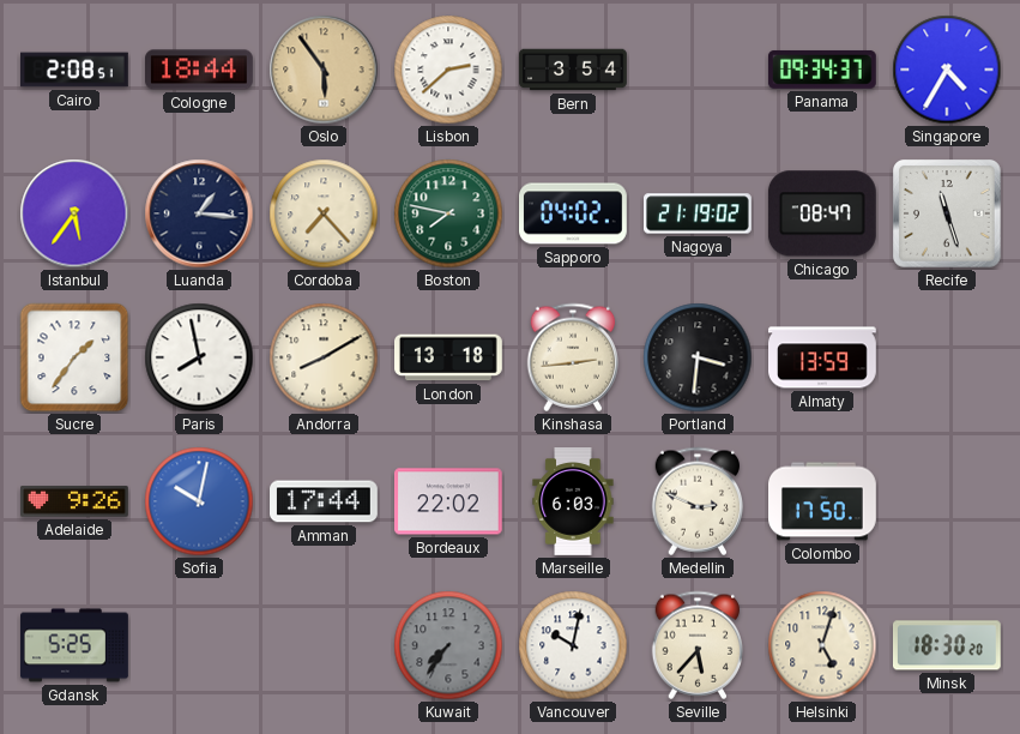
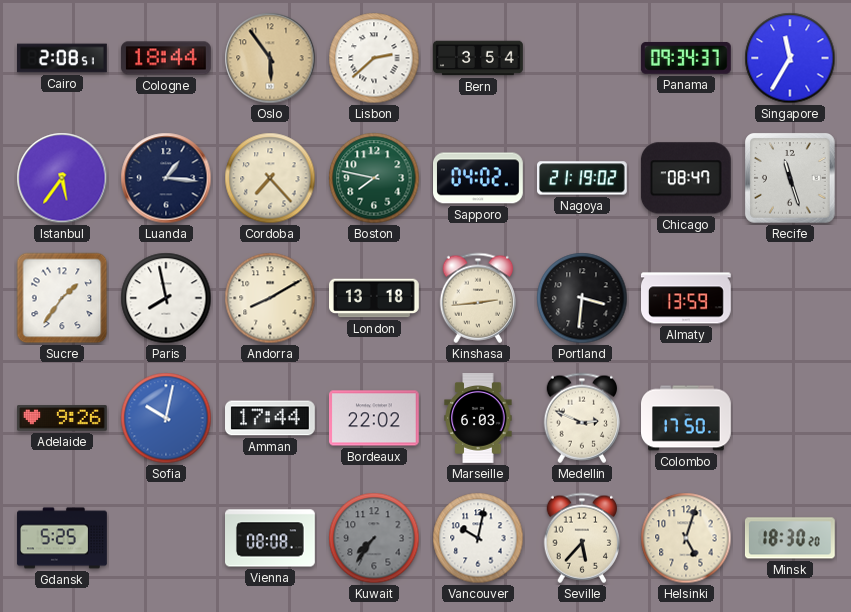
Singapore: 4:35 -> 11:35
Vienna: none -> 08:08
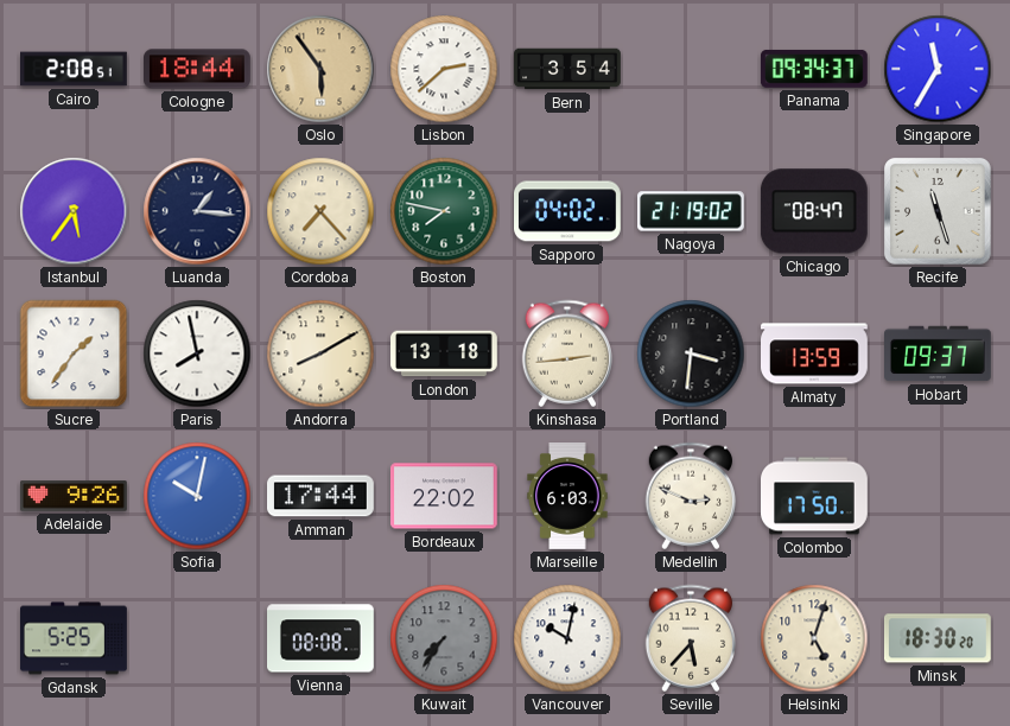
Hobart: none -> 09:37
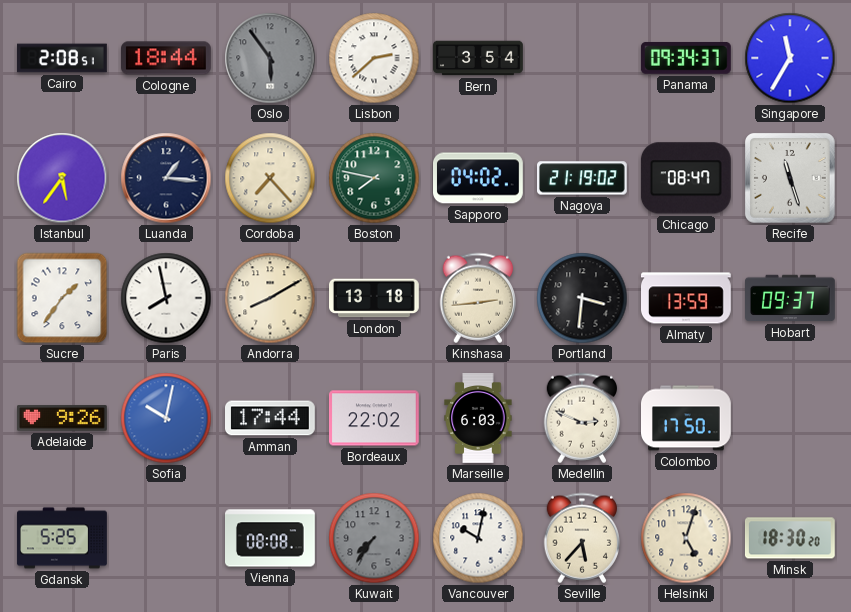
Oslo dial: champagne -> grey
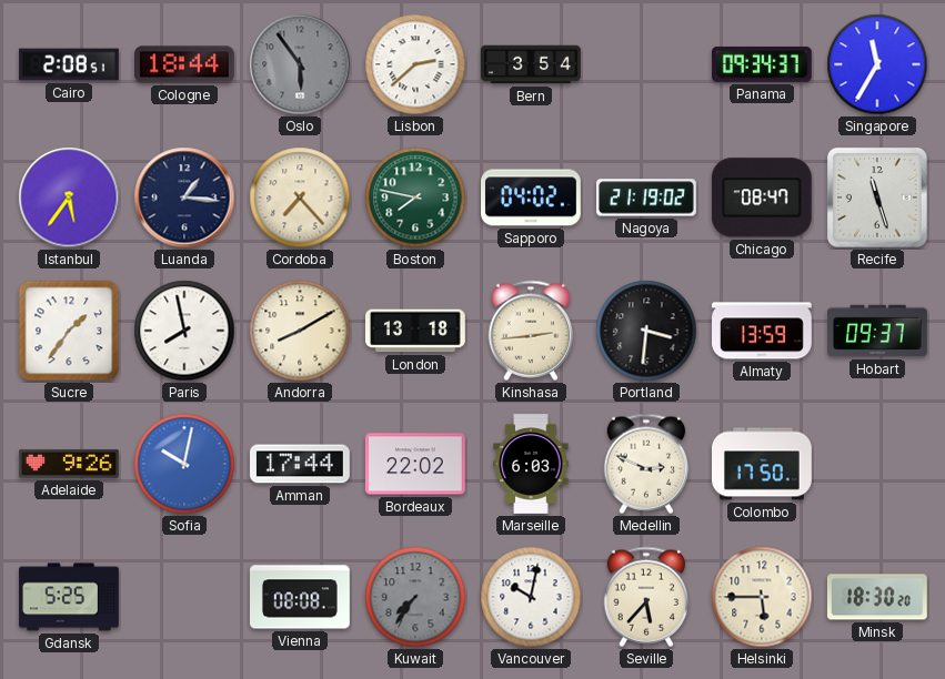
Helsinki: 5:03 -> 5:45
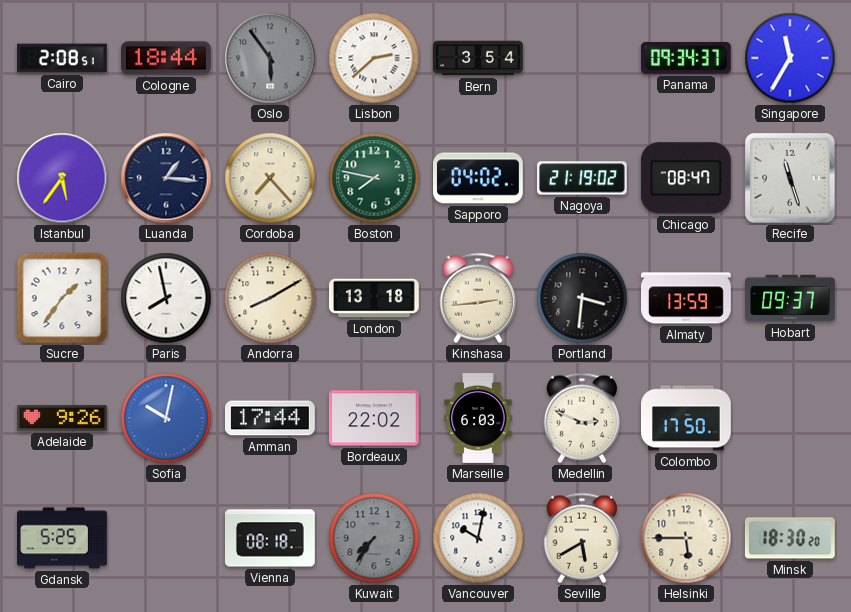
Vienna: 08:08 -> 08:18
Seville: 5:37 -> 5:40
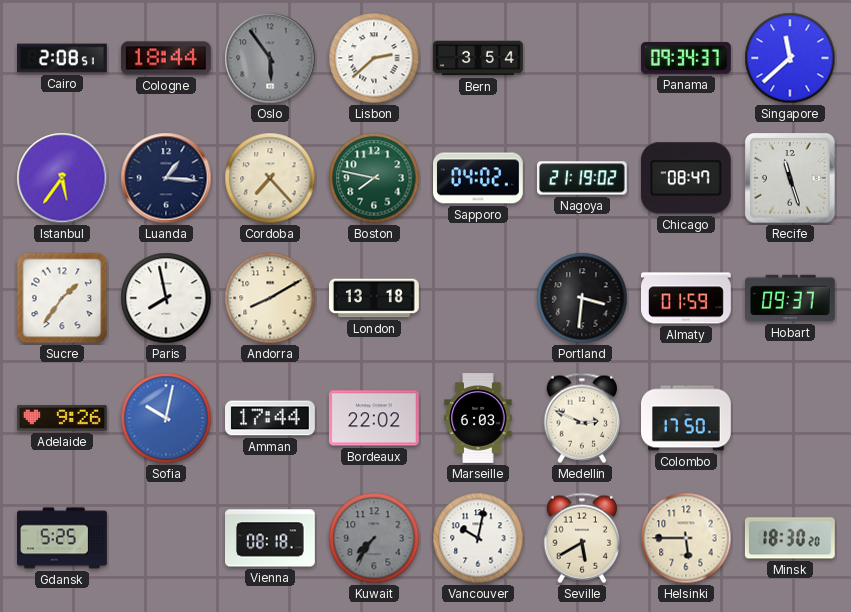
Singapore: 11:35 -> 11:38
Kinshasa: 2:44 -> none
Almaty: 13:59 -> 01:59
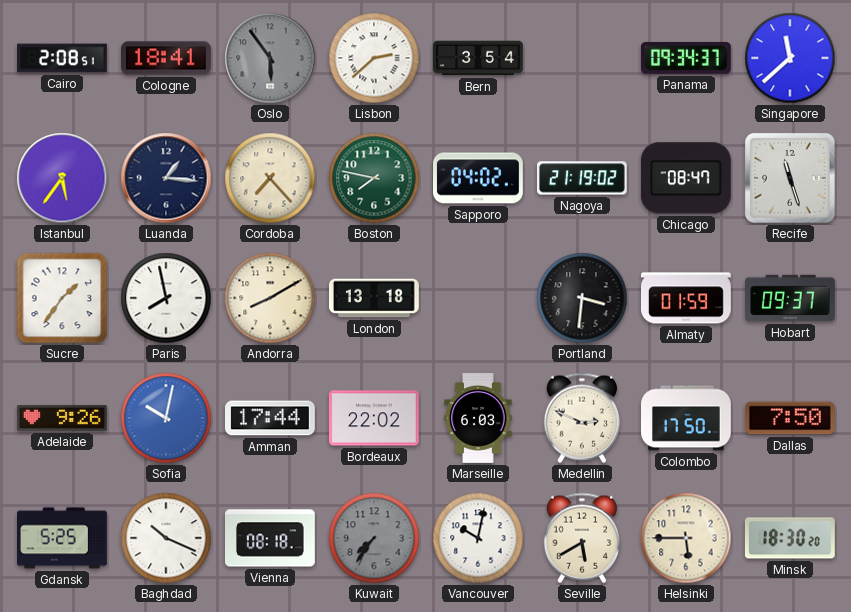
Cologne: 18:44 -> 18:41
Dallas: none -> 7:50
Baghdad: none -> 10:19
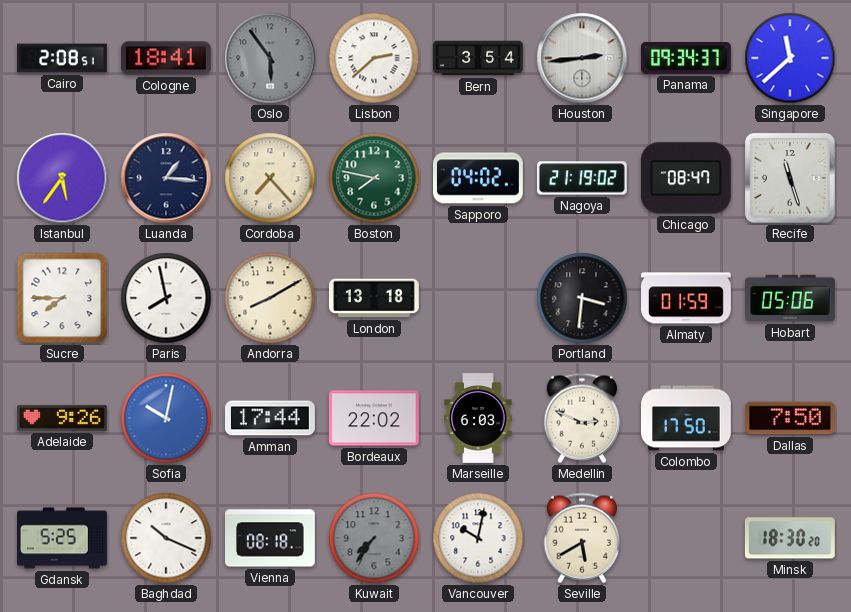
Houston: none -> 2:44
Sucre: 1:36 -> 7:45
Hobart: 09:37 -> 05:06
Helsinki: 5:45 -> none
